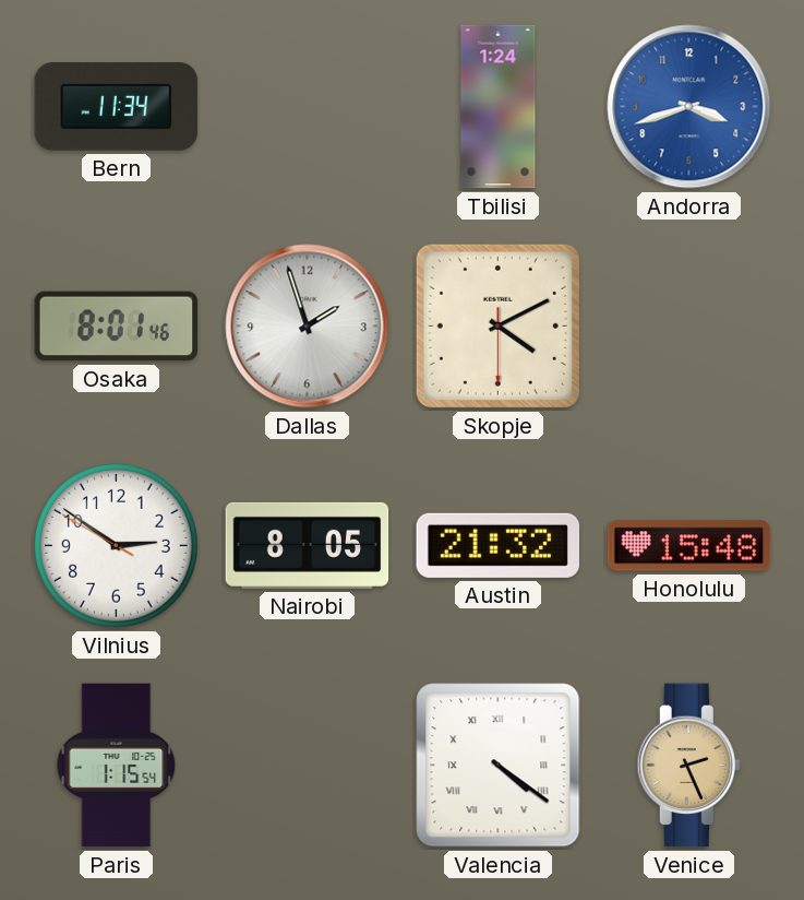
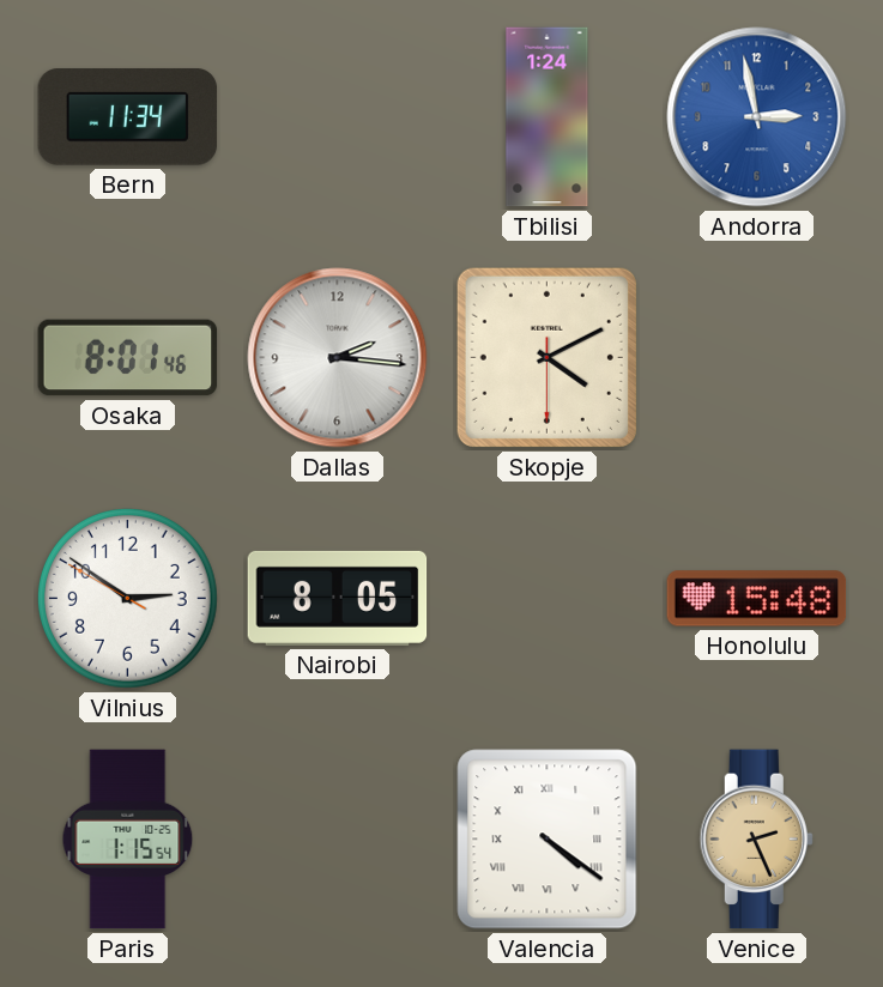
Andorra: 3:42 -> 2:58
Dallas: 1:57 -> 2:16
Austin: 21:32 -> none
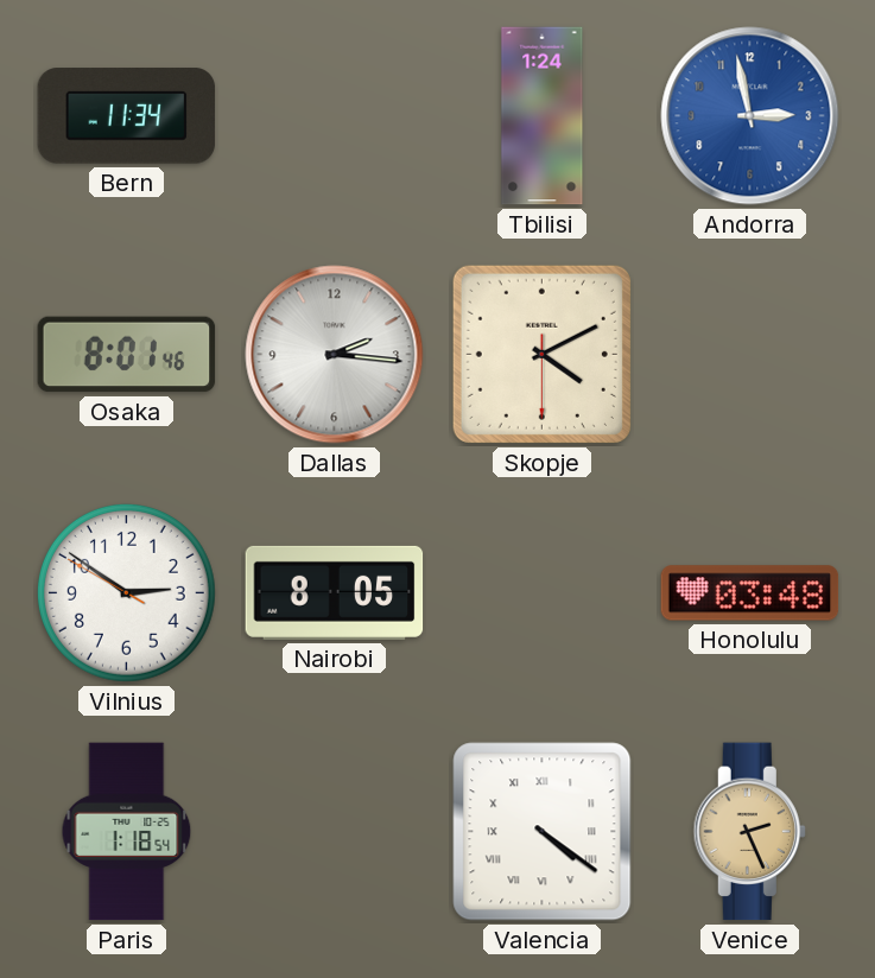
Honolulu: 15:48 -> 03:48
Paris: 1:15 -> 1:18
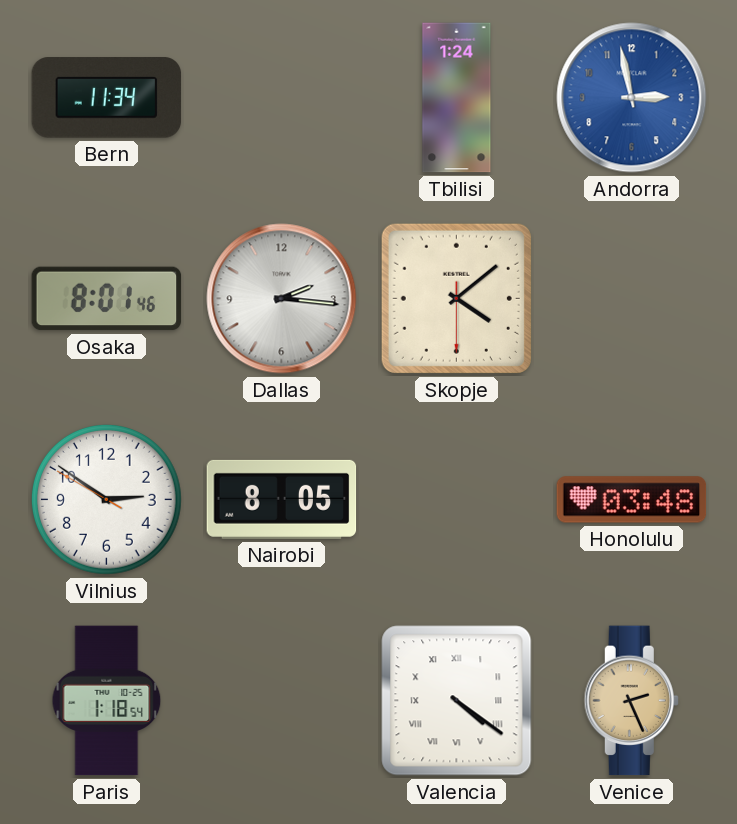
Skopje: 4:10 -> 4:08
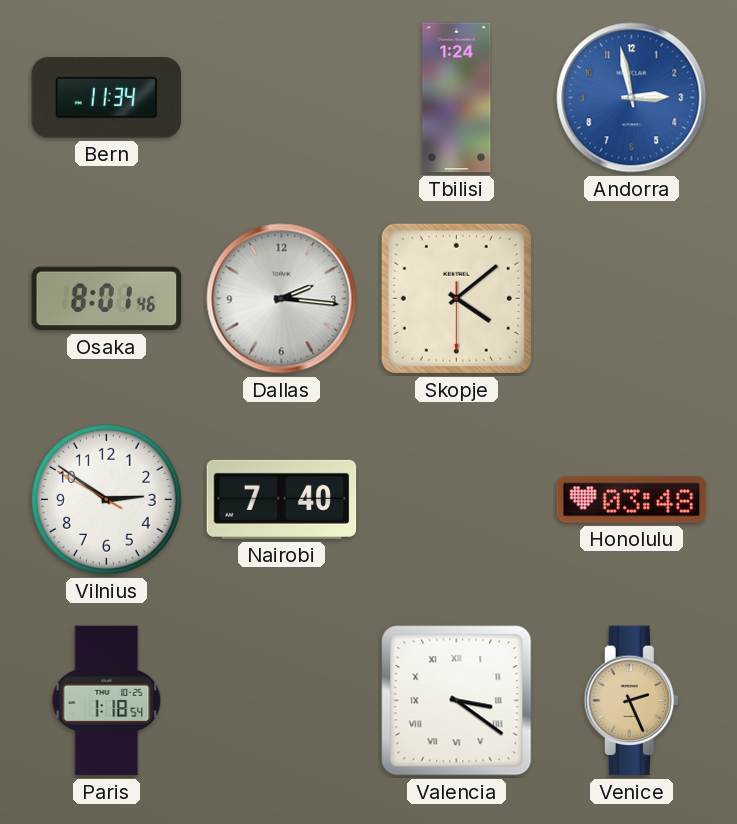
Nairobi: 8:05 -> 7:40
Valencia: 4:21 -> 3:21
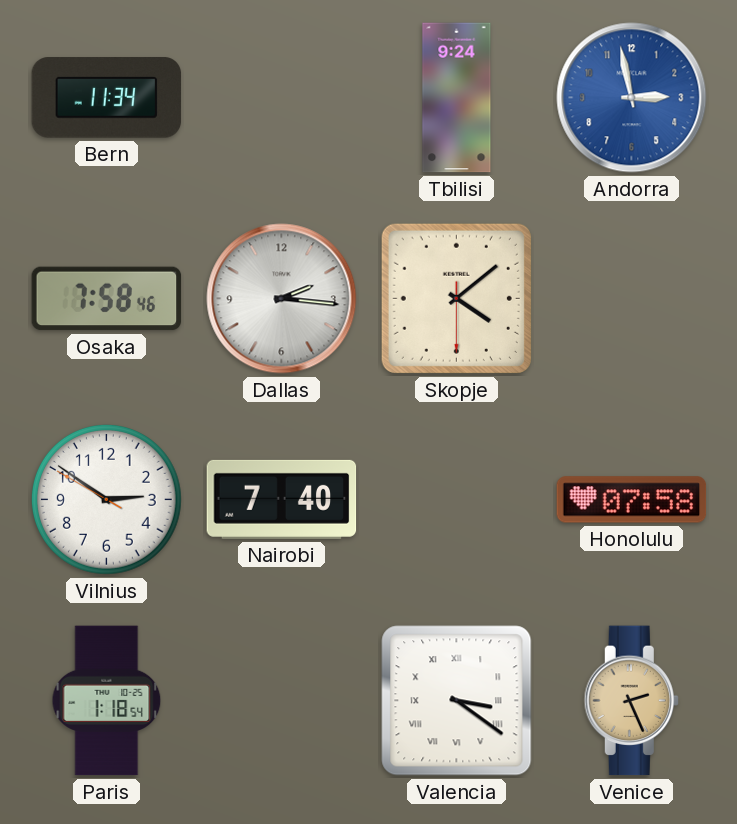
Tbilisi: 1:24 -> 9:24
Osaka: 8:01 -> 7:58
Honolulu: 03:48 -> 07:58
